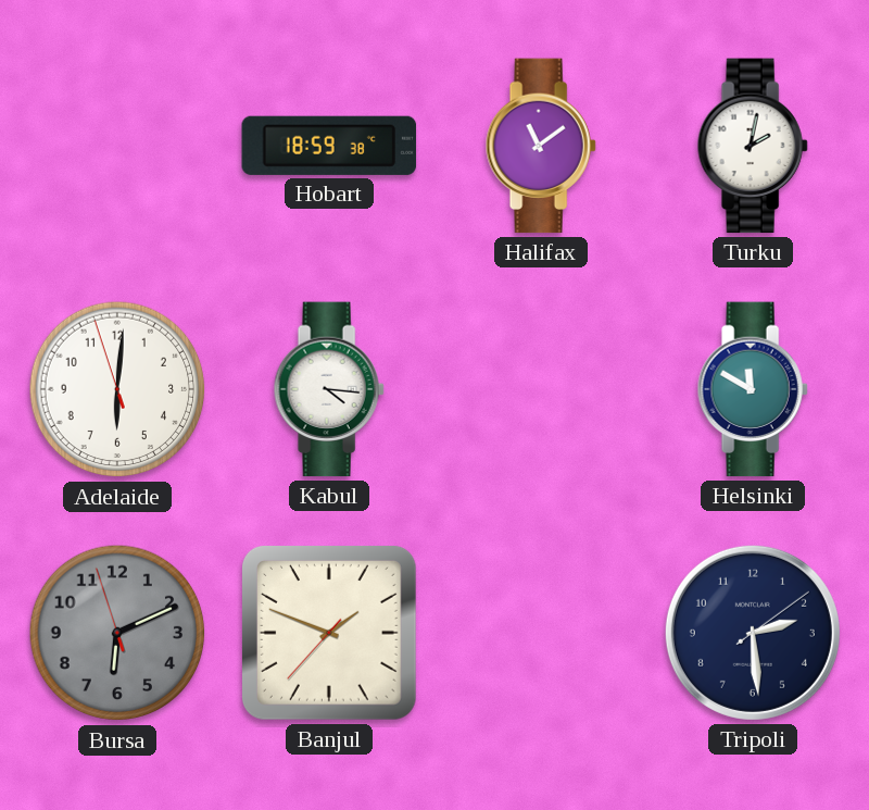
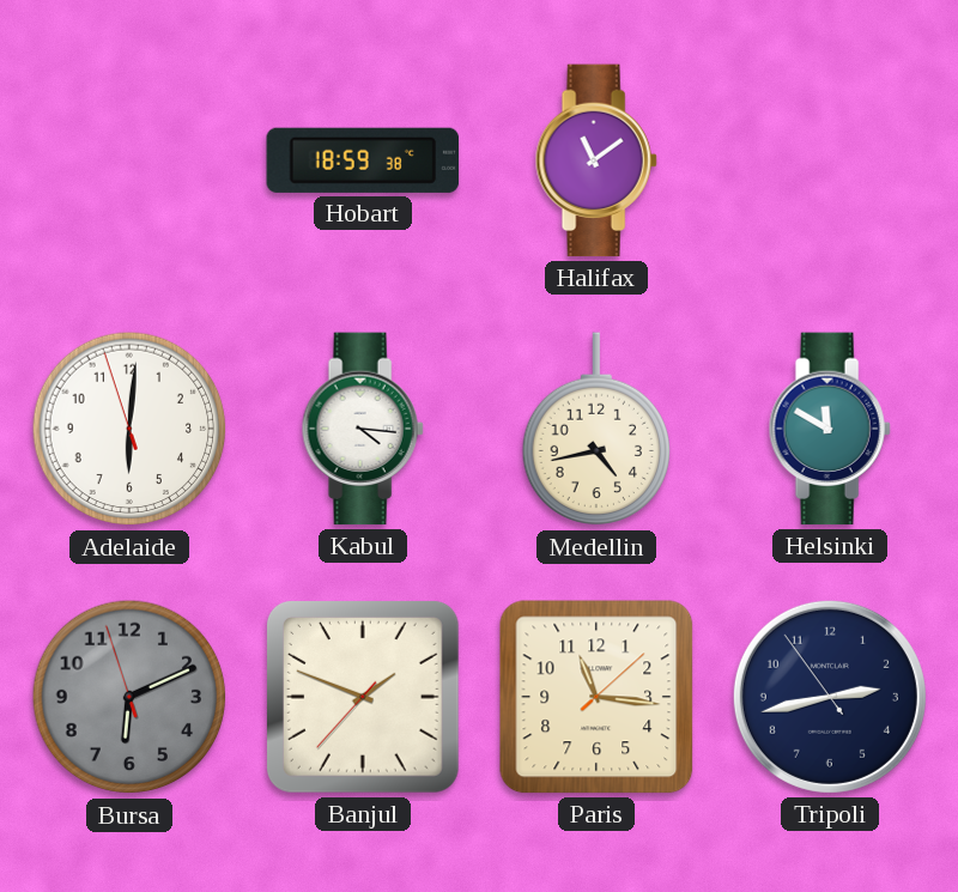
Turku: 2:02 -> none
Medellin: none -> 4:43
Paris: none -> 11:16
Tripoli: 2:29 -> 2:42
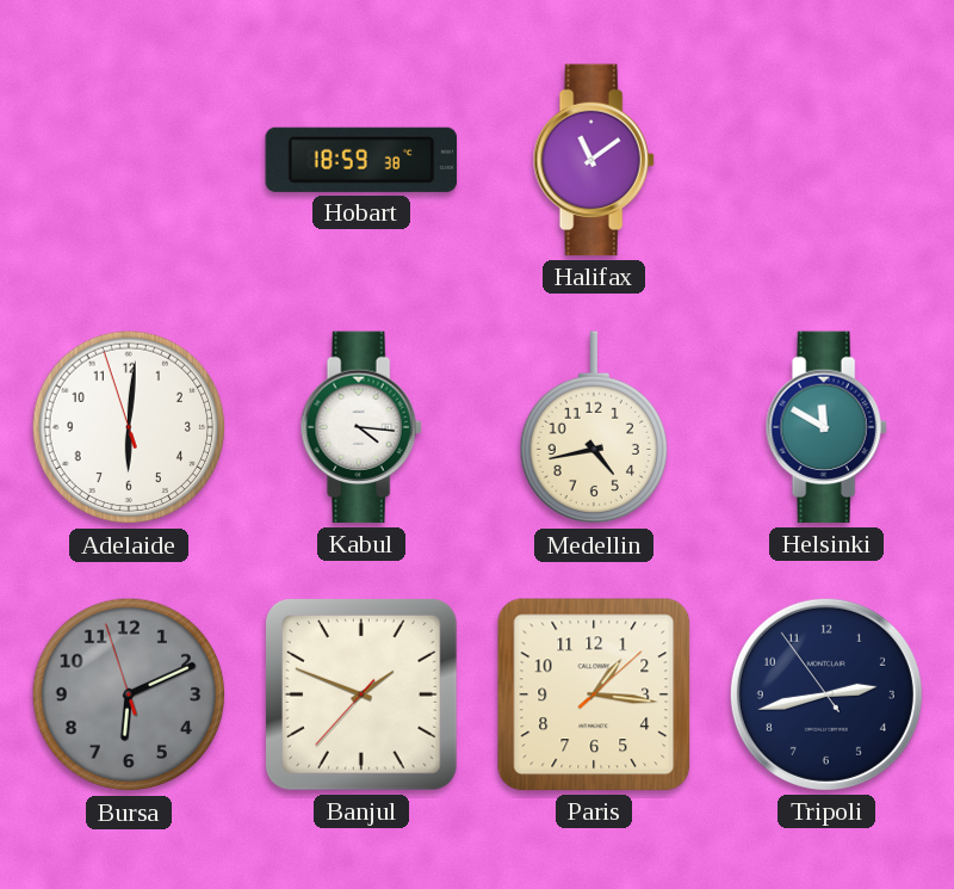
Paris: 11:16 -> 1:16
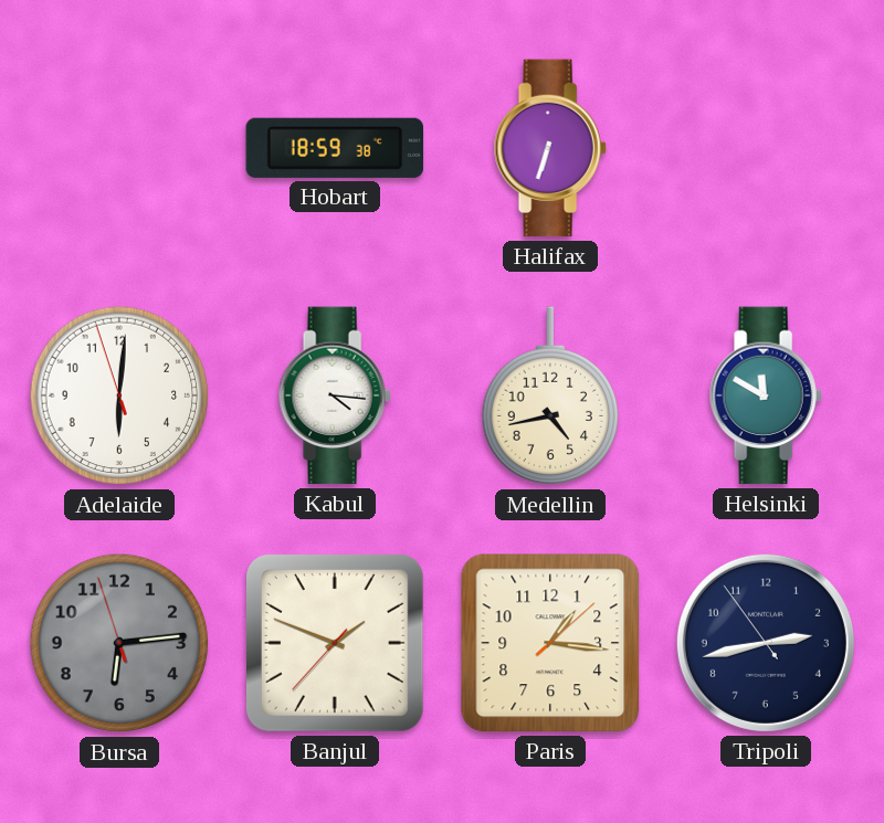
Halifax: 11:09 -> 6:33
Bursa: 6:10 -> 6:13
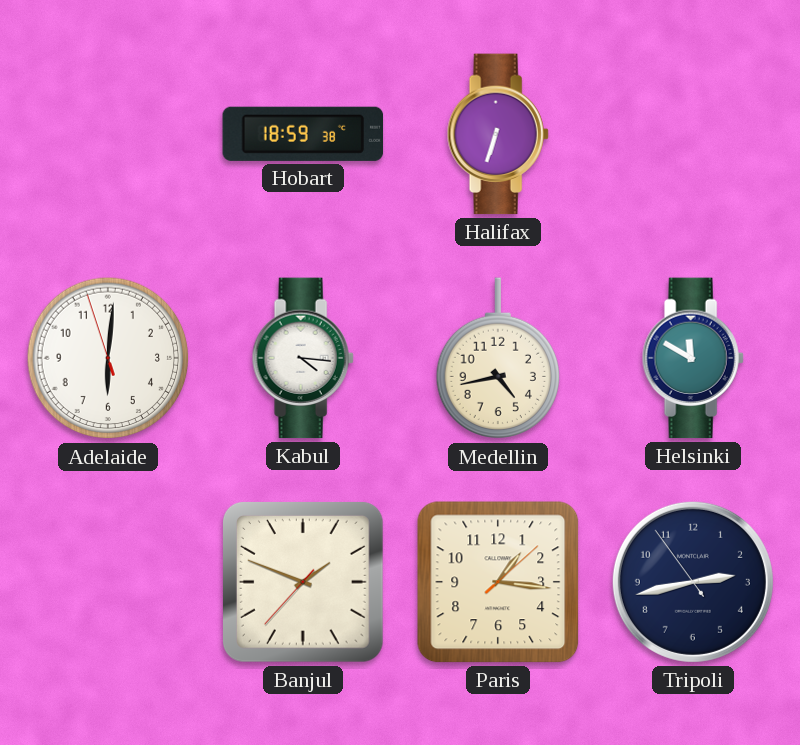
Bursa: 6:13 -> none
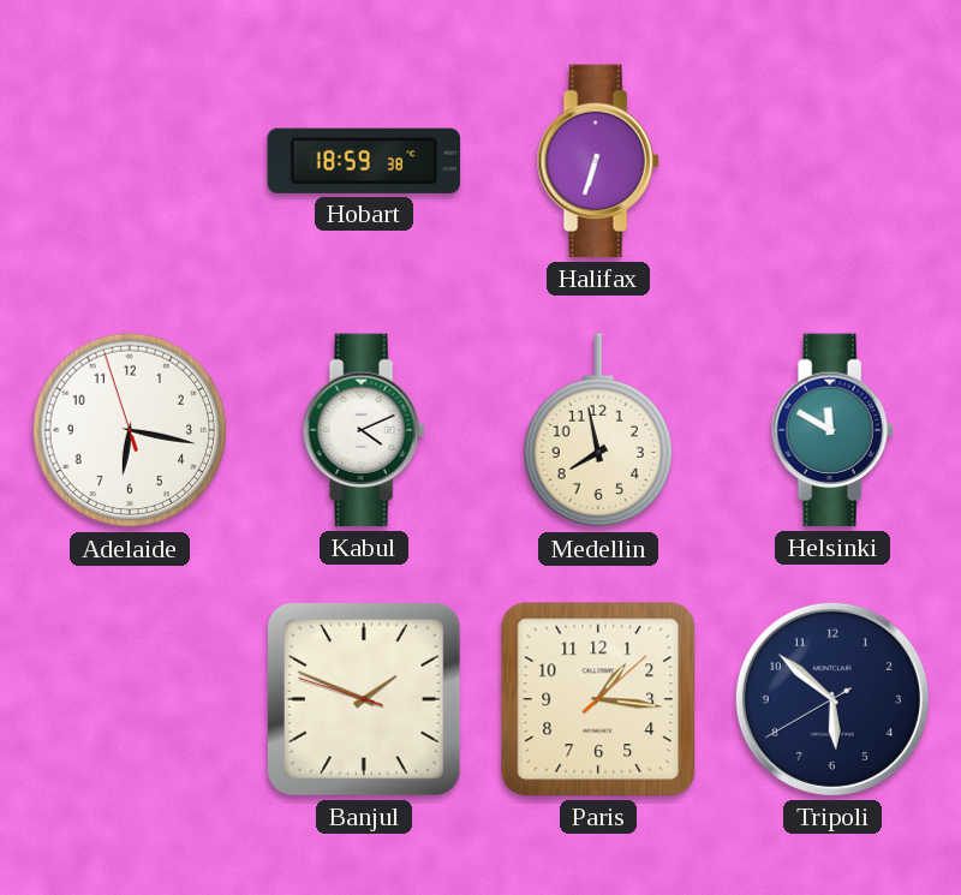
Adelaide: 6:00 -> 6:16
Kabul: 4:16 -> 4:11
Medellin: 4:43 -> 7:58
Banjul: 1:48:37 -> 1:48:48
Tripoli: 2:42 -> 5:51
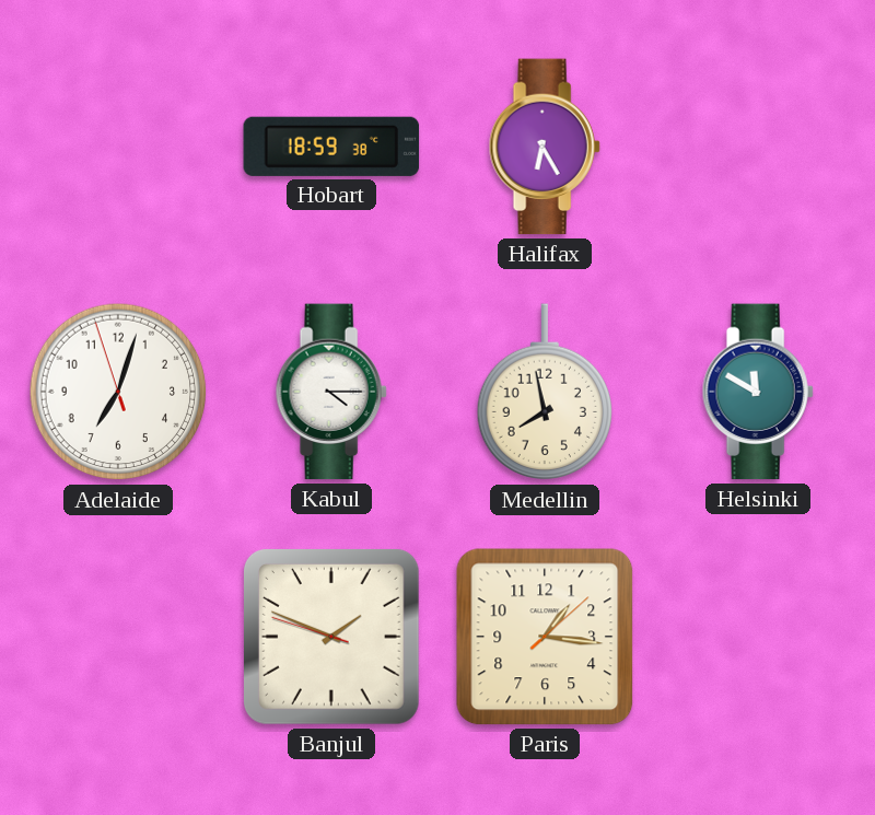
Halifax: 6:33 -> 6:25
Adelaide: 6:16 -> 7:02
Kabul: 4:11 -> 4:15
Tripoli: 5:51 -> none
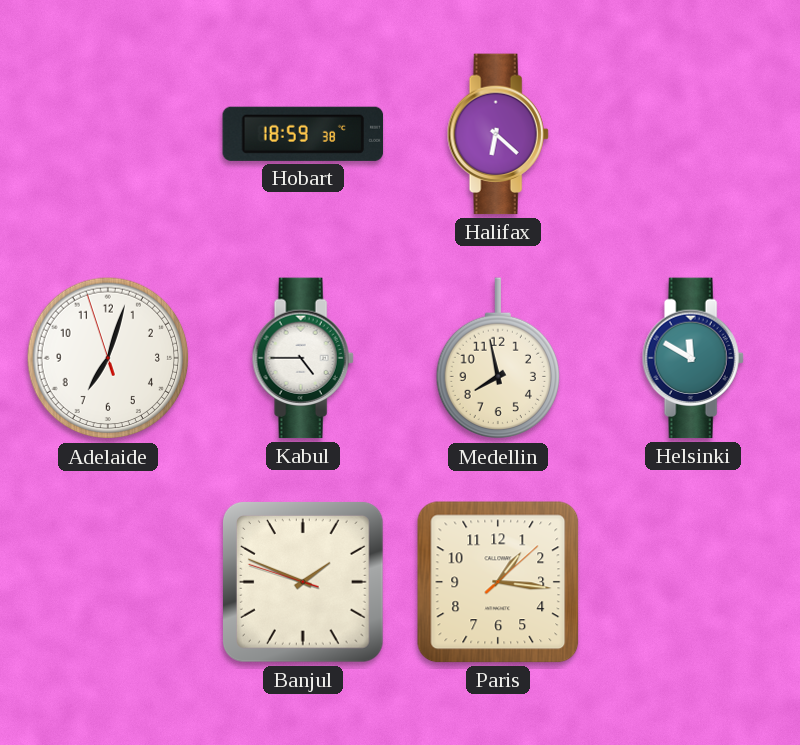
Halifax: 6:25 -> 6:22
Kabul: 4:15 -> 4:45
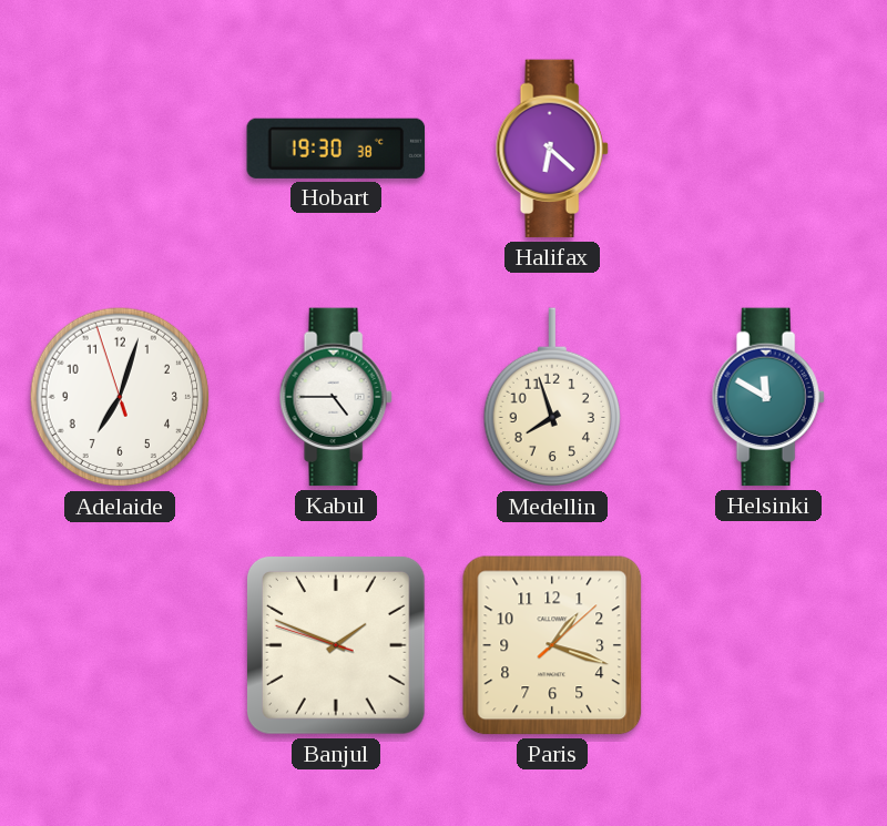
Hobart: 18:59 -> 19:30
Medellin: 7:58 -> 7:57
Paris: 1:16 -> 1:18
